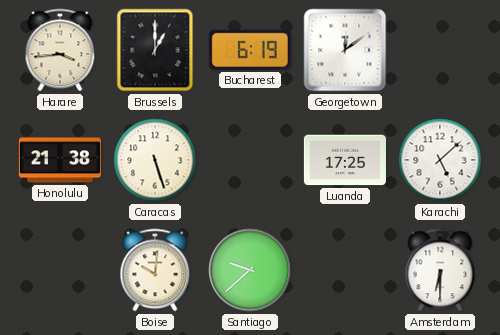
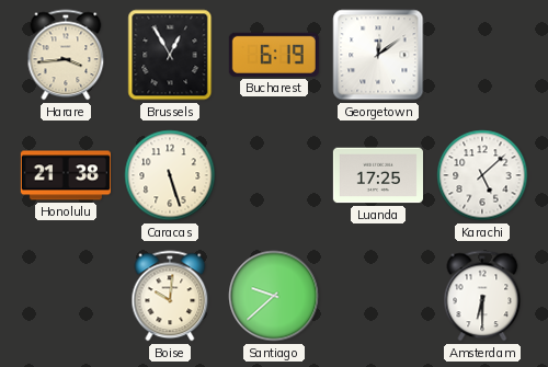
Brussels: 1:00 -> 12:55
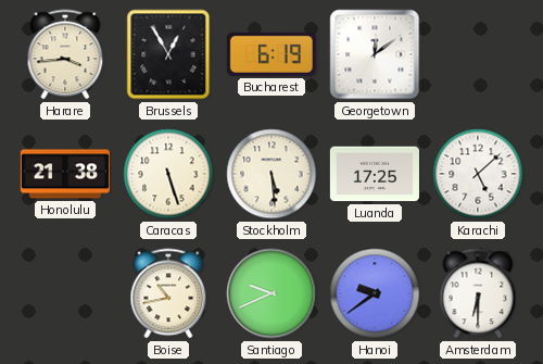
Stockholm: none -> 5:29
Boise: 10:01 -> 10:43
Santiago: 9:38 -> 9:41
Hanoi: none -> 9:39
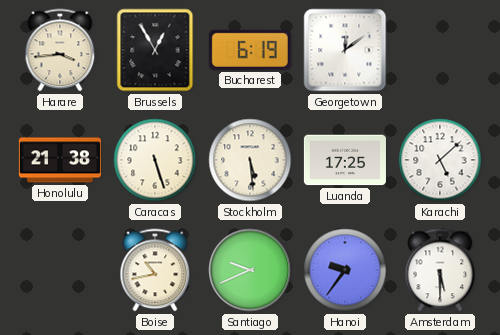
Hanoi: 9:39 -> 9:36
Amsterdam: 6:30 -> 5:30
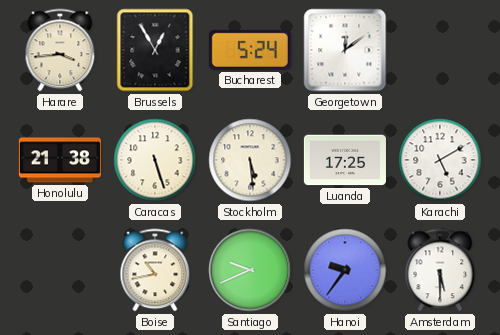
Bucharest: 6:19 -> 5:24
Karachi: 5:08 -> 5:10
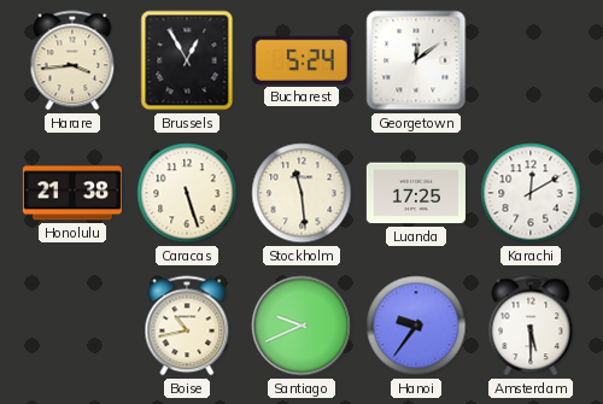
Stockholm: 5:29 -> 11:29
Karachi: 5:10 -> 12:10
